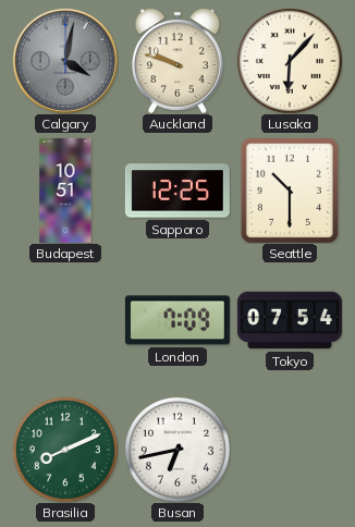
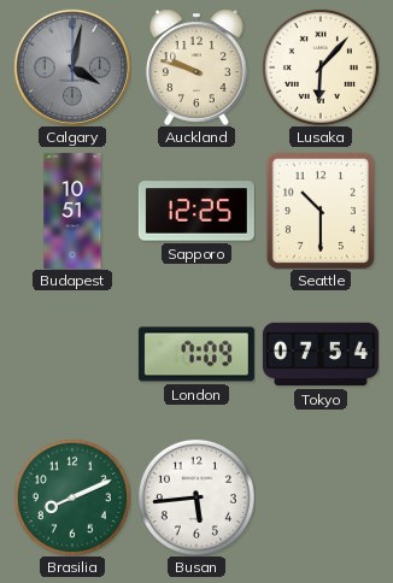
Busan: 6:43 -> 5:44
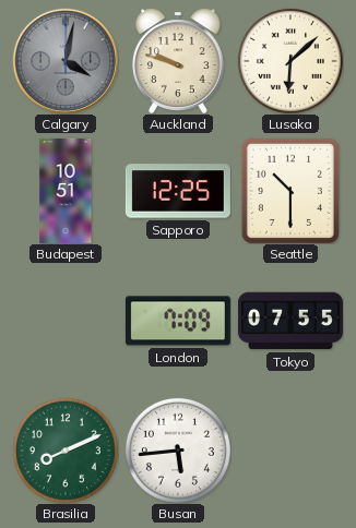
Lusaka: 6:07 -> 6:08
Tokyo: 07:54 -> 07:55
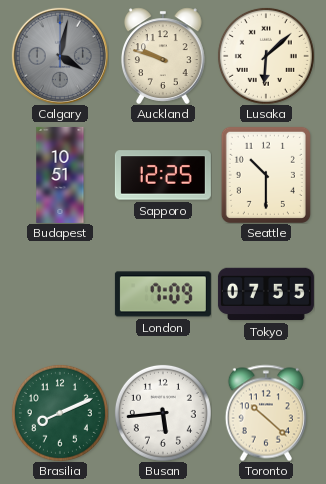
Toronto: none -> 10:22
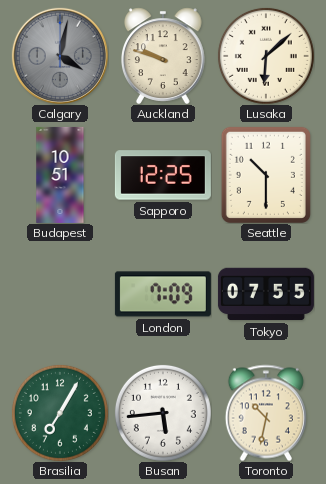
Brasilia: 8:11 -> 7:05
Toronto: 10:22 -> 10:32
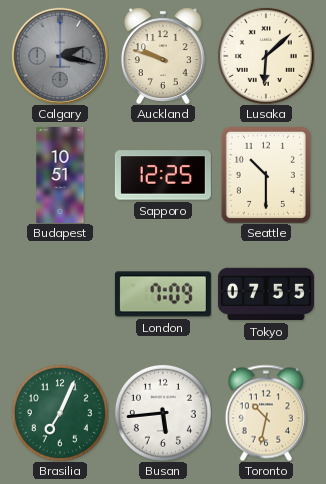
Calgary: 4:02 -> 2:17
Brasilia: 7:05 -> 7:04
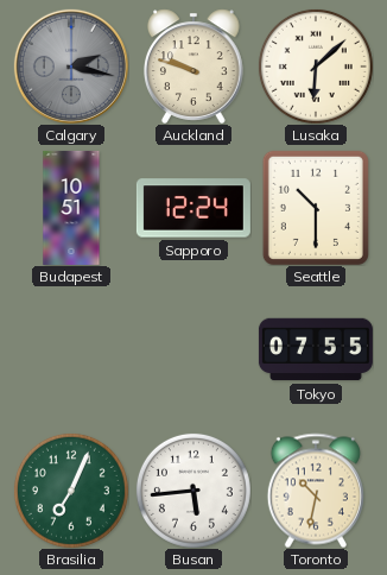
Sapporo: 12:25 -> 12:24
London: 7:09 -> none
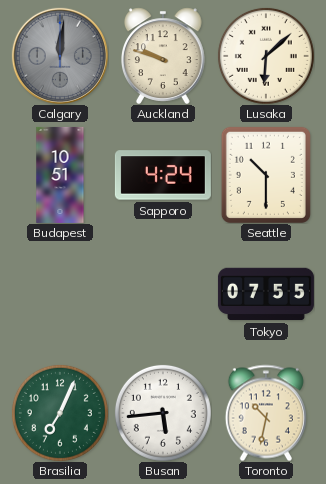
Calgary: 2:17 -> 12:01
Sapporo: 12:24 -> 4:24
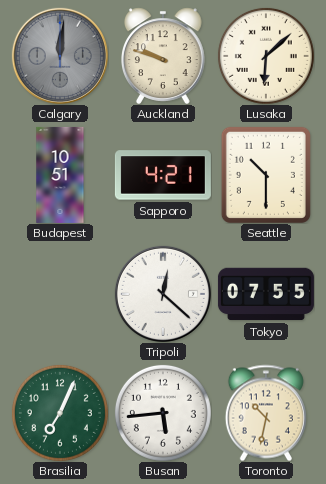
Sapporo: 4:24 -> 4:21
Tripoli: none -> 12:22
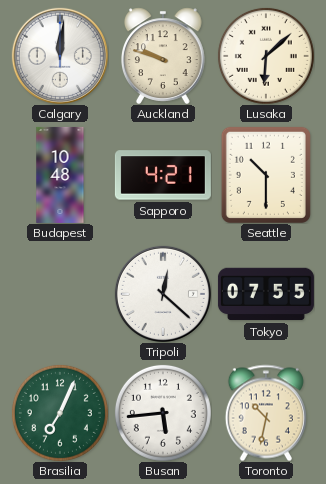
Calgary dial: grey -> white
Budapest: 10:51 -> 10:48
